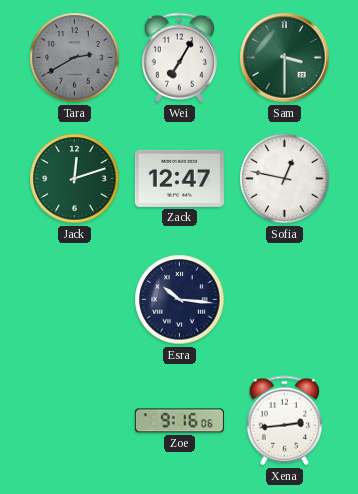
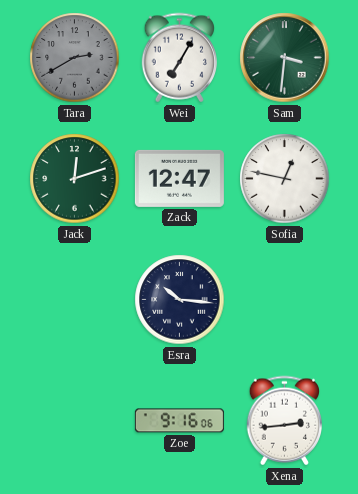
Sam: 3:30 -> 3:31
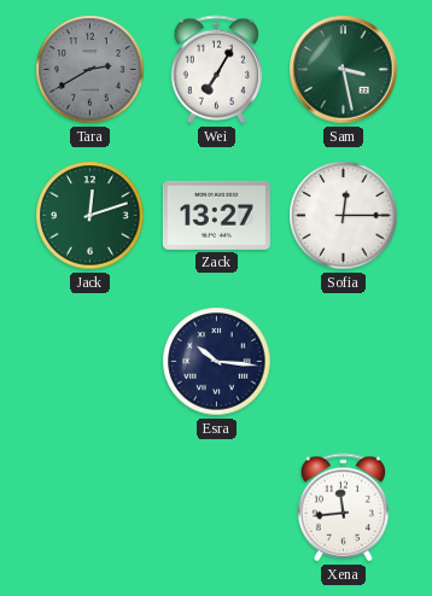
Sam: 3:31 -> 3:28
Zack: 12:47 -> 13:27
Sofia: 12:47 -> 12:15
Zoe: 9:16 -> none
Xena: 2:44 -> 11:44
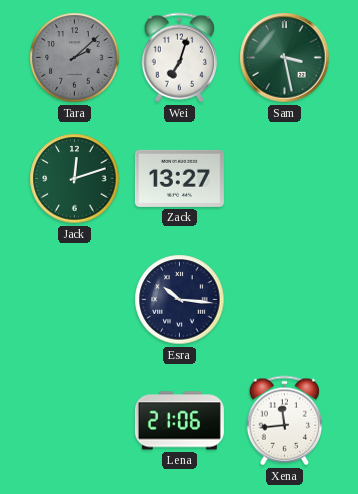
Tara: 2:40 -> 2:08
Wei: 7:05 -> 7:03
Sofia: 12:15 -> none
Lena: none -> 21:06
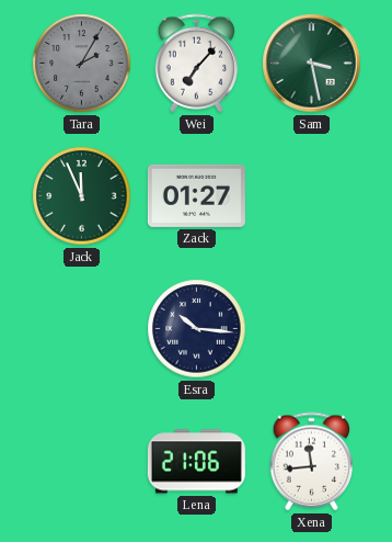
Tara: 2:08 -> 2:05
Wei: 7:03 -> 7:07
Jack: 12:12 -> 11:56
Zack: 13:27 -> 01:27
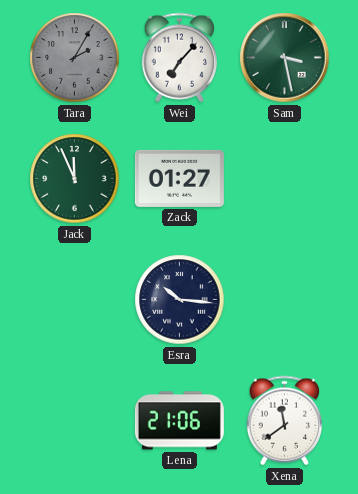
Xena: 11:44 -> 11:39
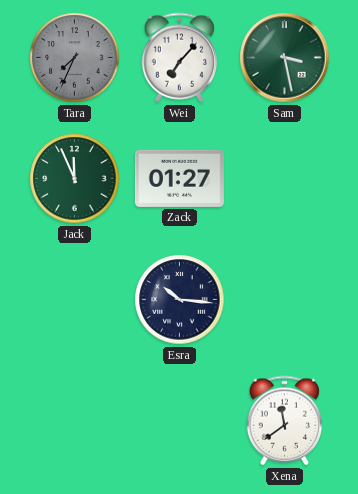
Tara: 2:05 -> 7:34
Lena: 21:06 -> none
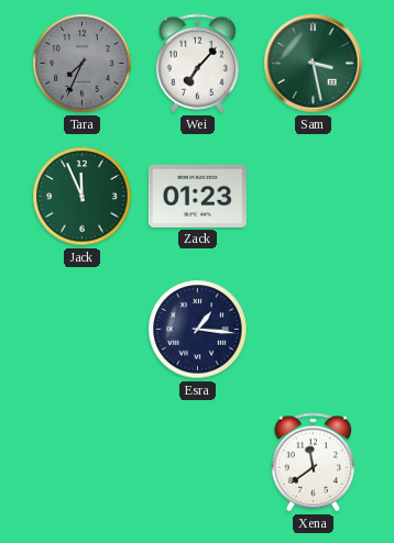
Zack: 01:27 -> 01:23
Esra: 10:16 -> 1:16
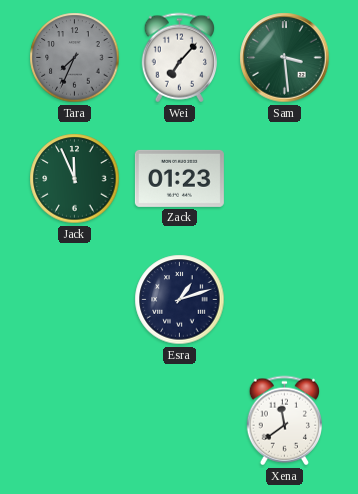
Sam: 3:28 -> 3:29
Esra: 1:16 -> 1:12
